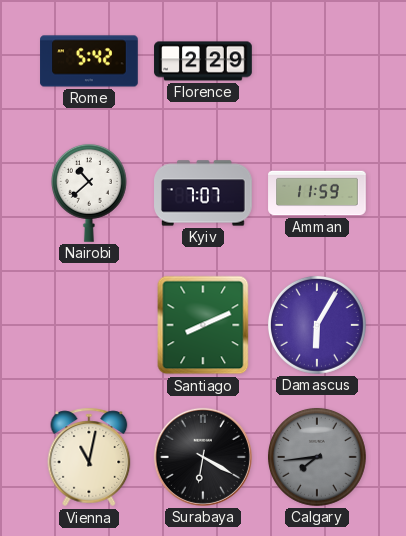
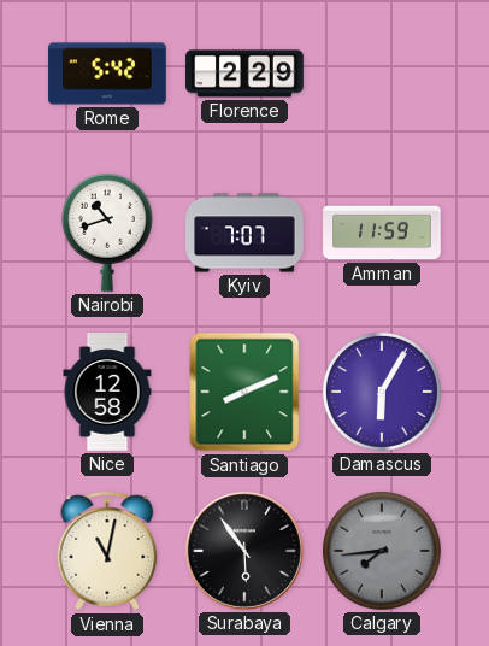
Nairobi: 10:38 -> 10:42
Nice: none -> 12:58
Surabaya: 6:20 -> 5:54
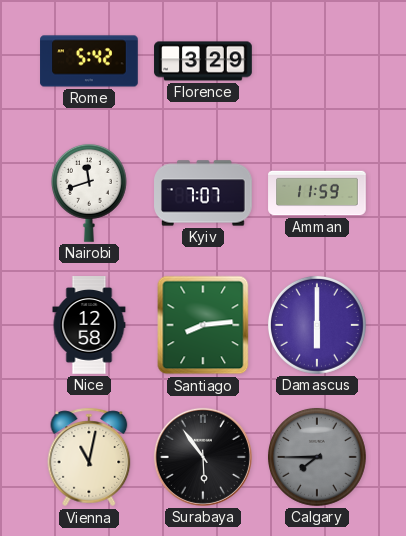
Florence: 2:29 -> 3:29
Nairobi: 10:42 -> 11:42
Santiago: 8:11 -> 8:14
Damascus: 6:05 -> 6:00
Calgary: 7:44 -> 7:45
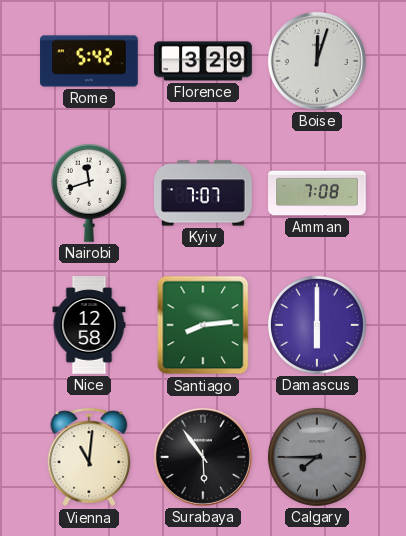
Boise: none -> 12:03
Amman: 11:59 -> 7:08
Vienna: 11:02 -> 11:01
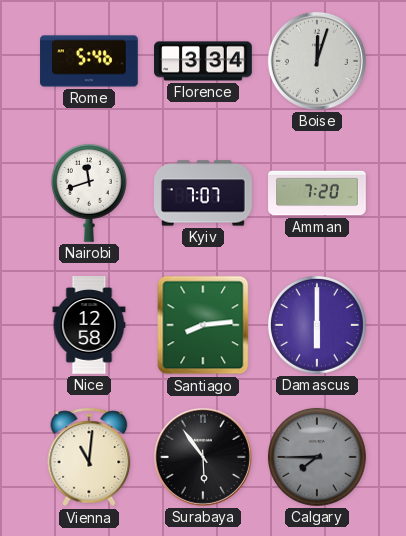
Rome: 5:42 -> 5:46
Florence: 3:29 -> 3:34
Amman: 7:08 -> 7:20
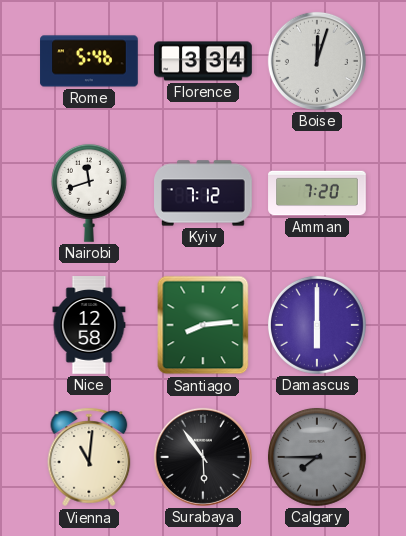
Kyiv: 7:07 -> 7:12
